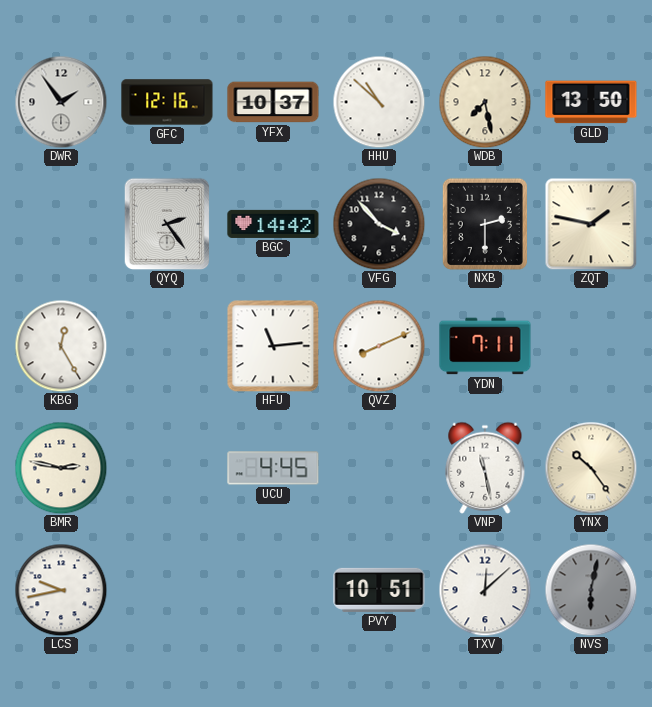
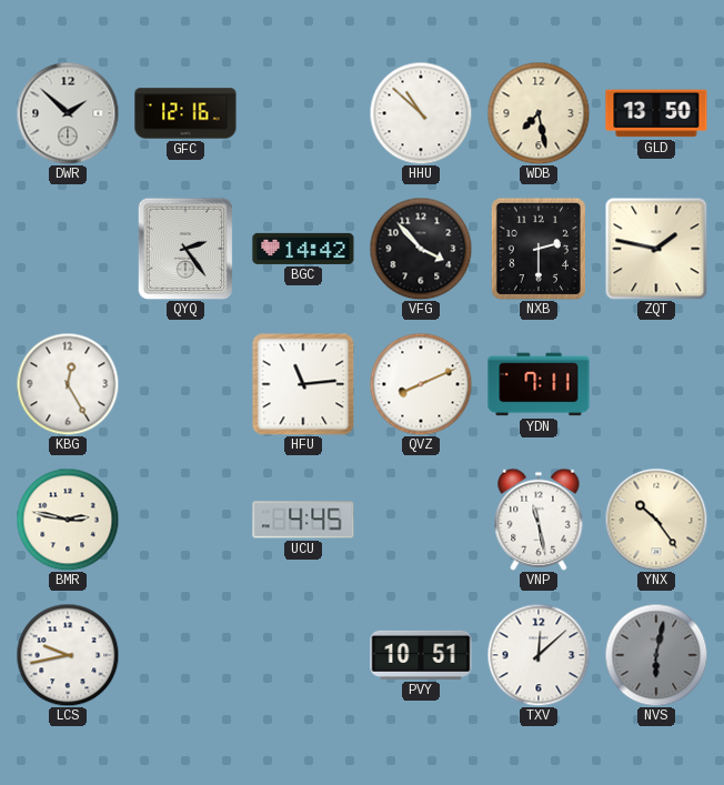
DWR: 1:54 -> 1:52
YFX: 10:37 -> none
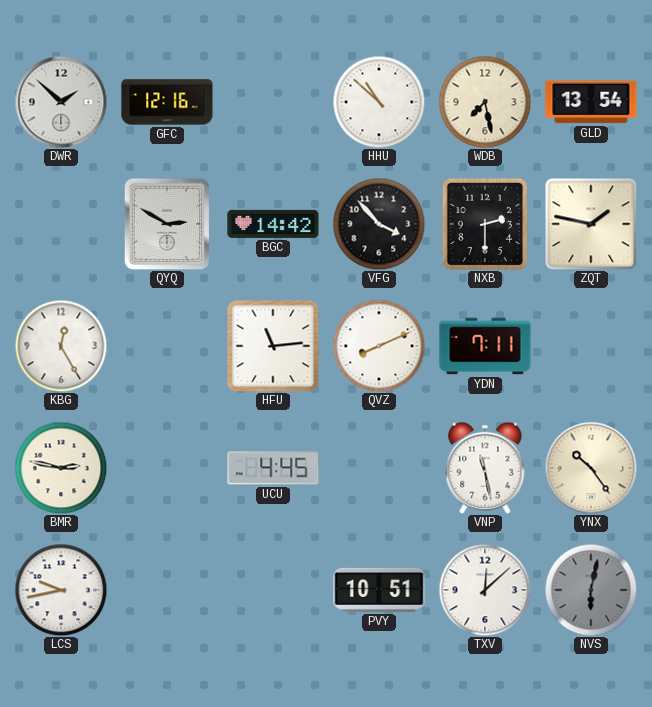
GLD: 13:50 -> 13:54
QYQ: 2:24 -> 2:50
